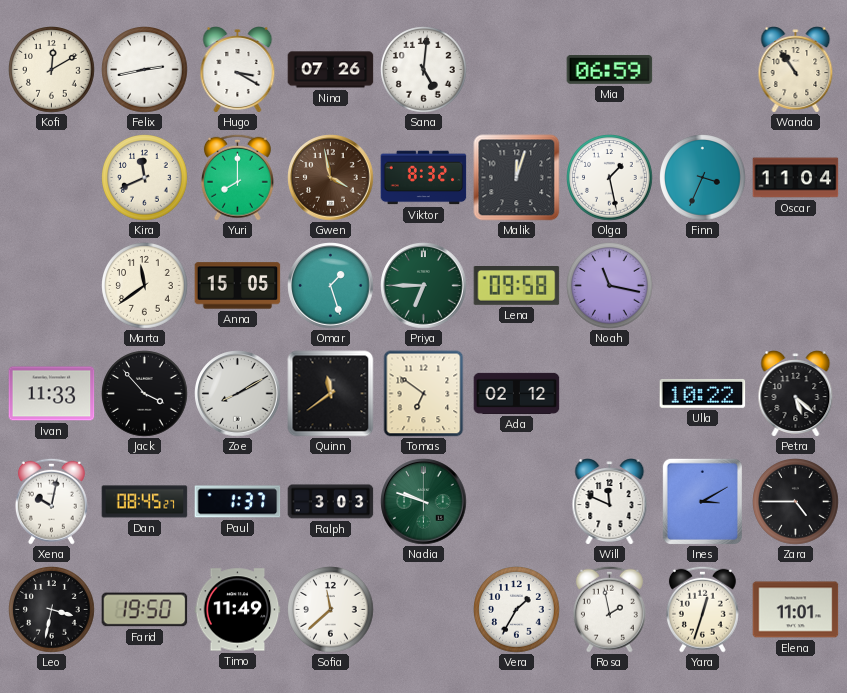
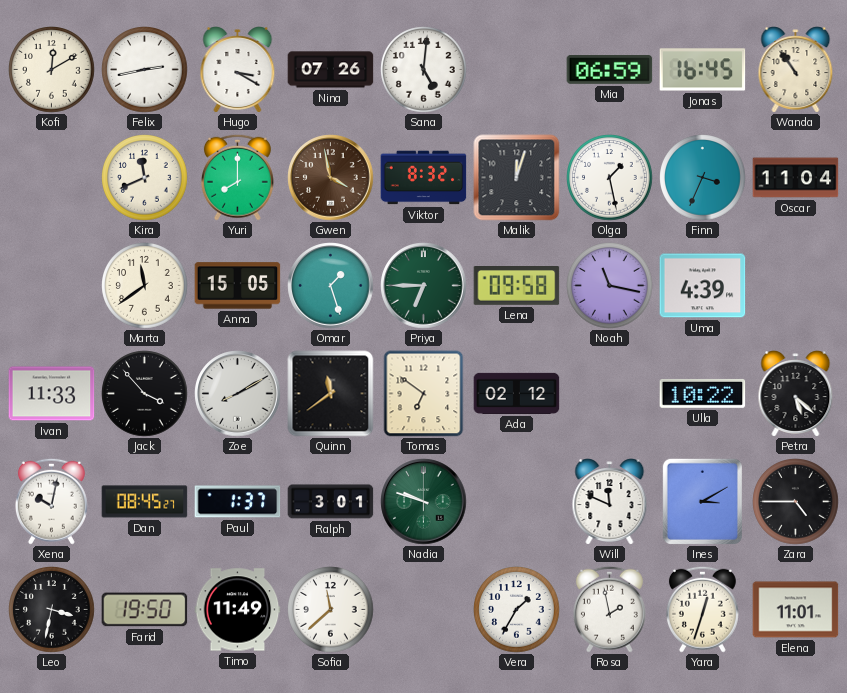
Jonas: none -> 16:45
Uma: none -> 4:39
Ralph: 3:03 -> 3:01
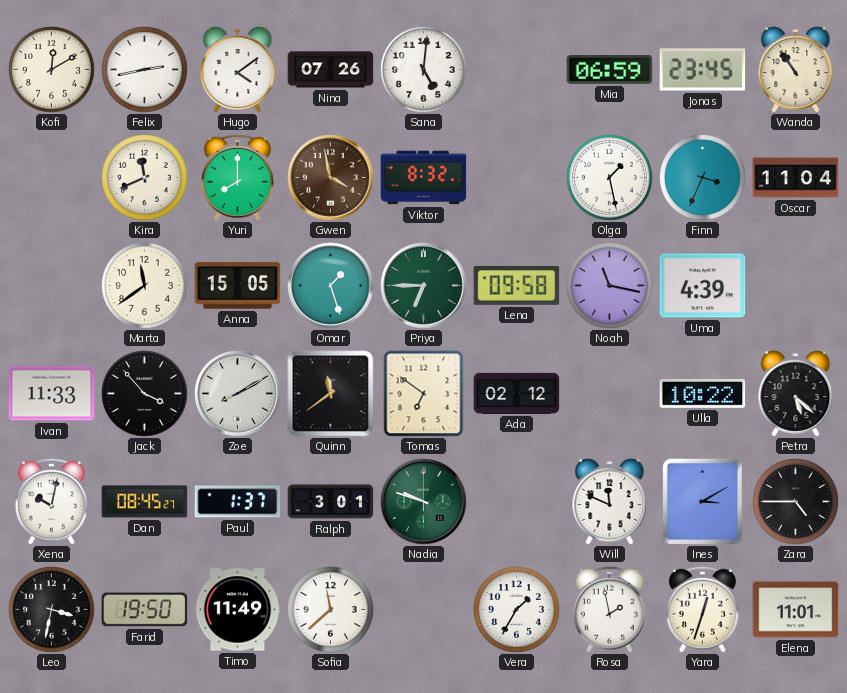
Hugo: 3:20 -> 4:09
Jonas: 16:45 -> 23:45
Malik: 12:03 -> none
